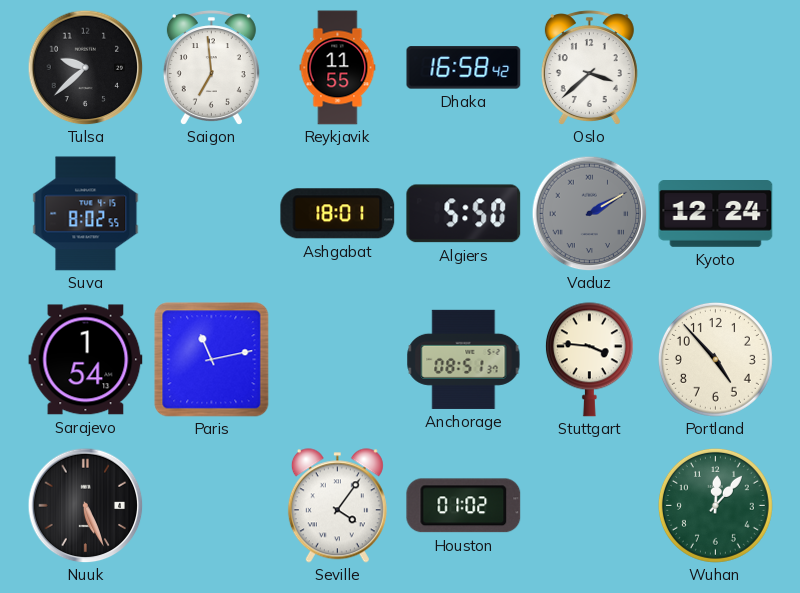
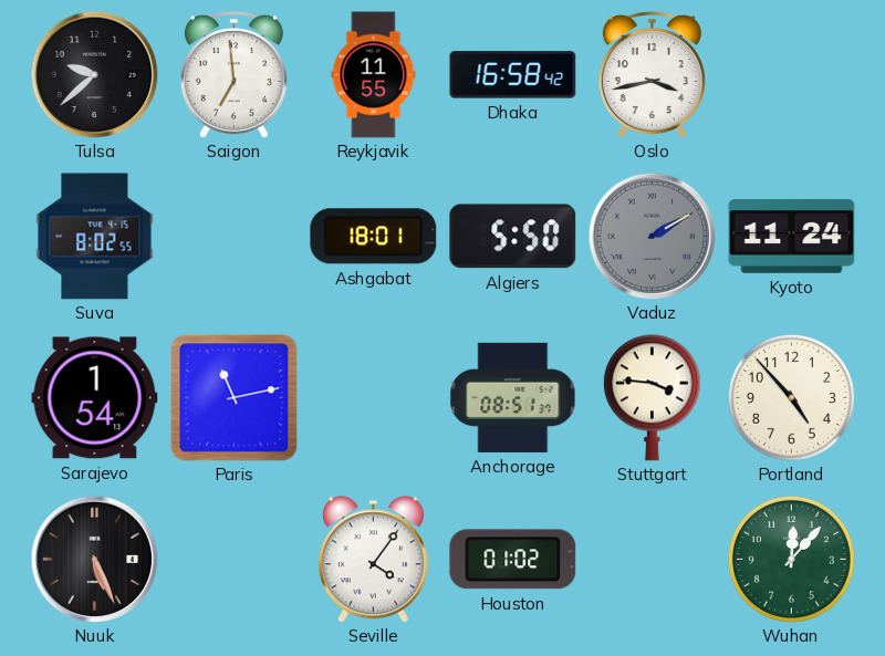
Oslo: 3:38 -> 3:43
Kyoto: 12:24 -> 11:24
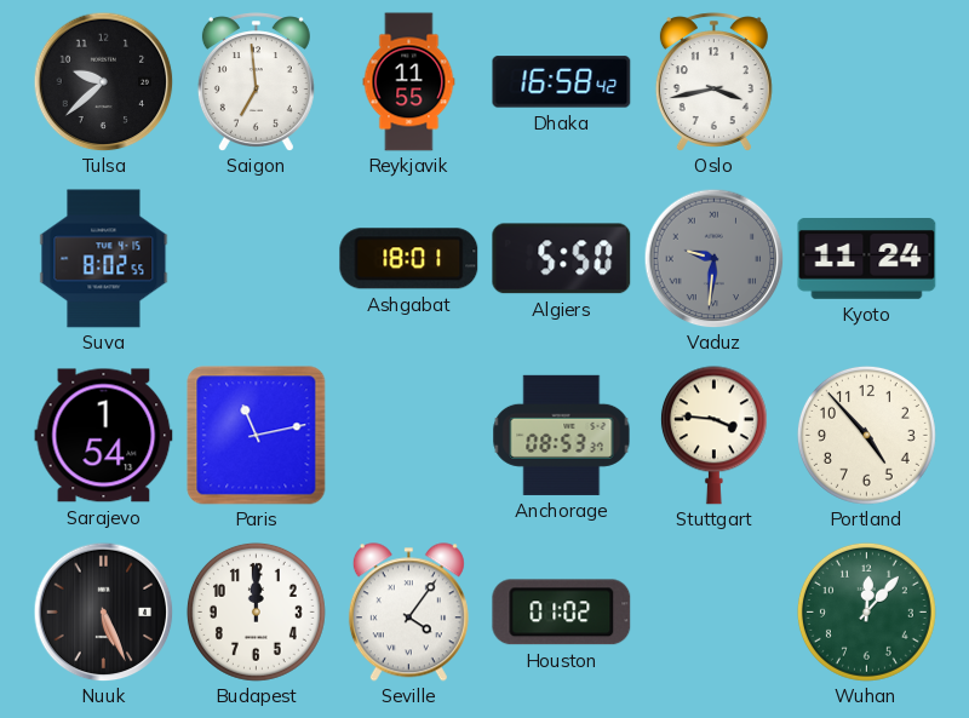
Vaduz: 2:10 -> 9:31
Anchorage: 08:51 -> 08:53
Budapest: none -> 12:00
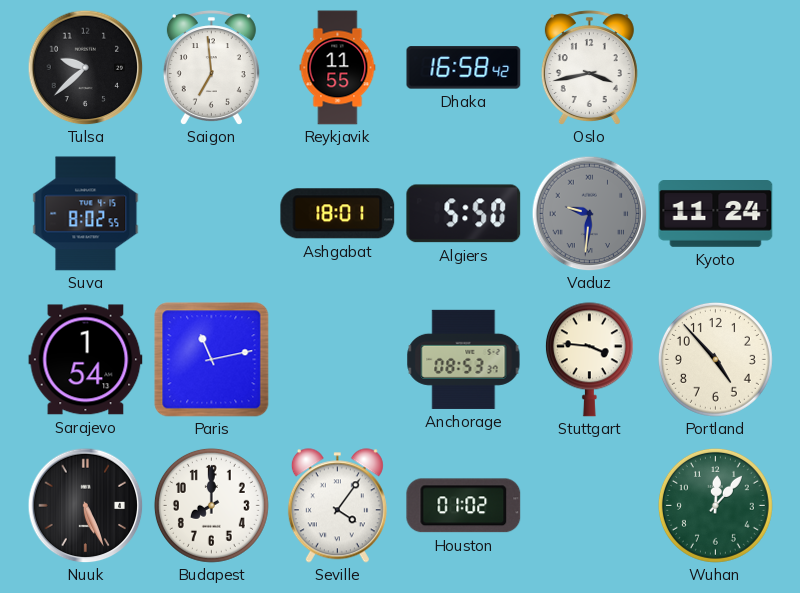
Budapest: 12:00 -> 8:00
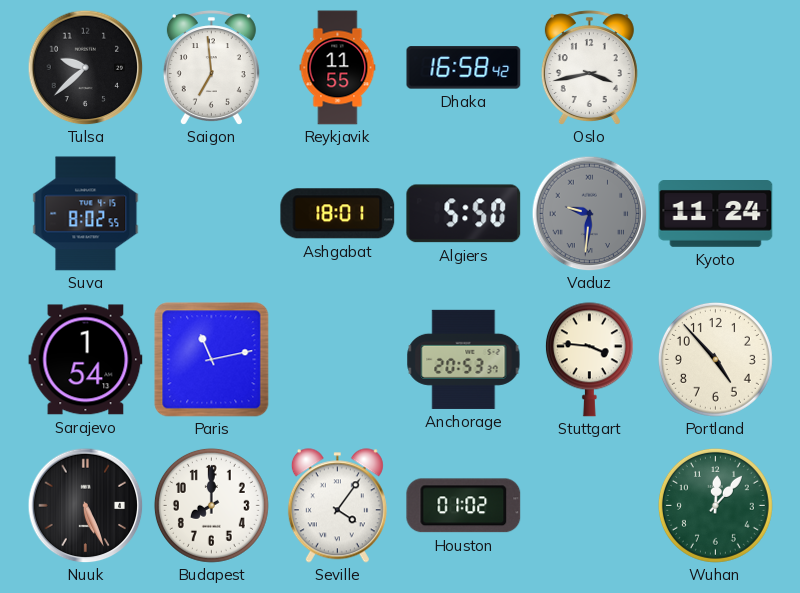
Anchorage: 08:53 -> 20:53
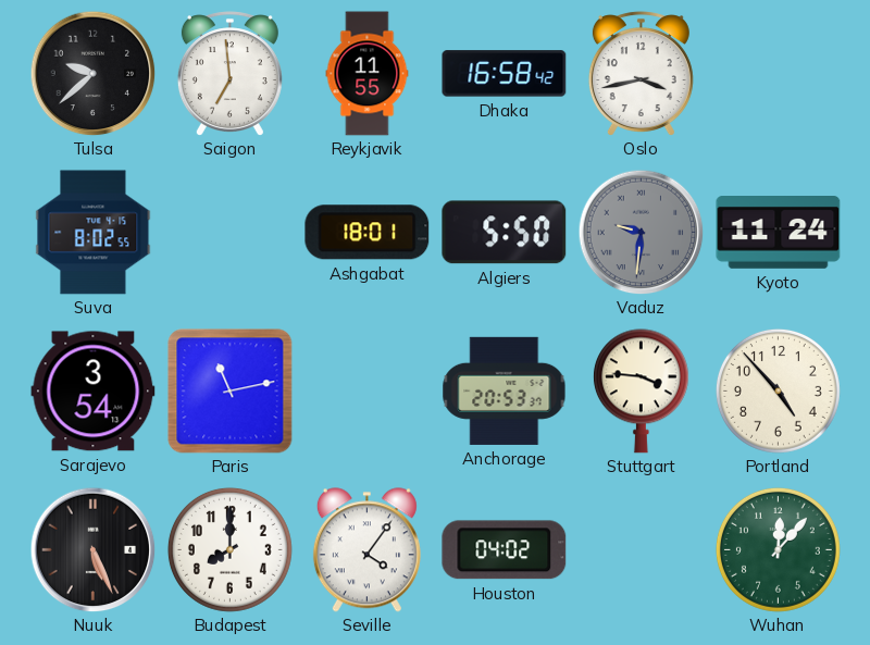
Sarajevo: 1:54 -> 3:54
Houston: 01:02 -> 04:02
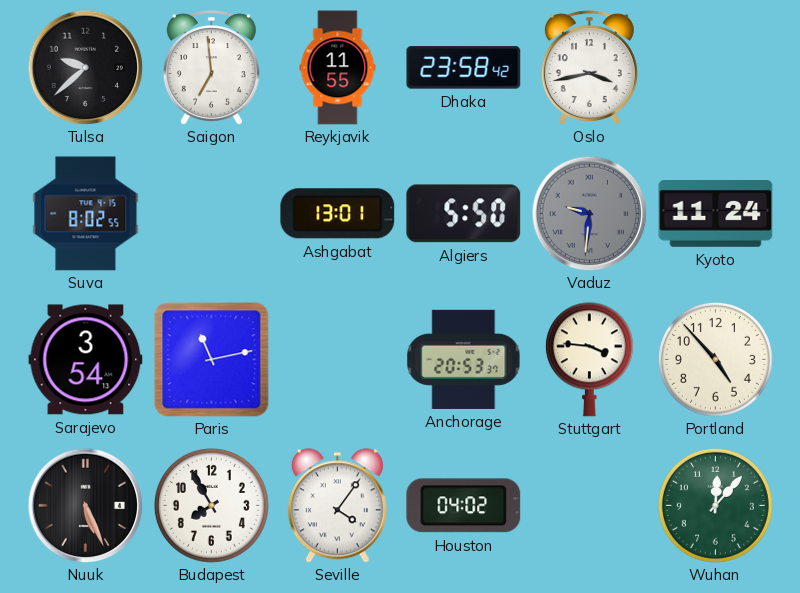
Dhaka: 16:58 -> 23:58
Ashgabat: 18:01 -> 13:01
Budapest: 8:00 -> 7:55
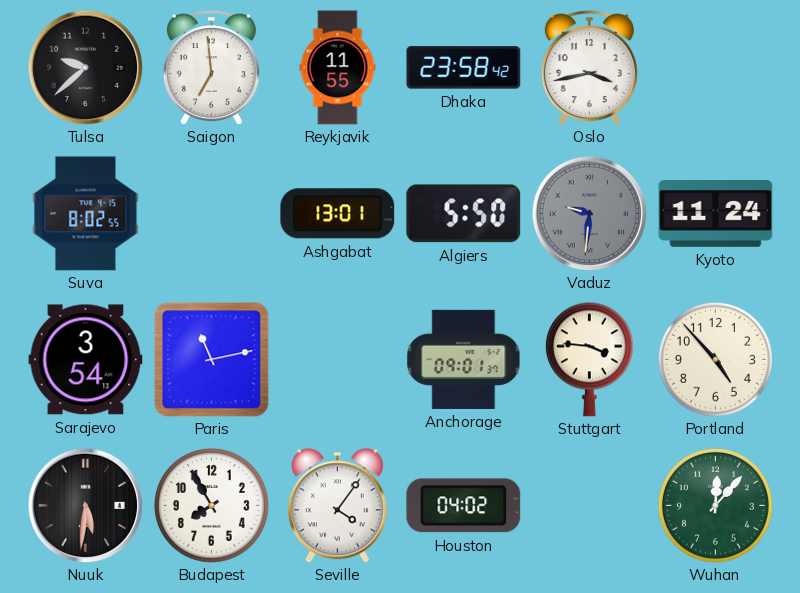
Anchorage: 20:53 -> 09:01
Nuuk: 5:26 -> 5:31
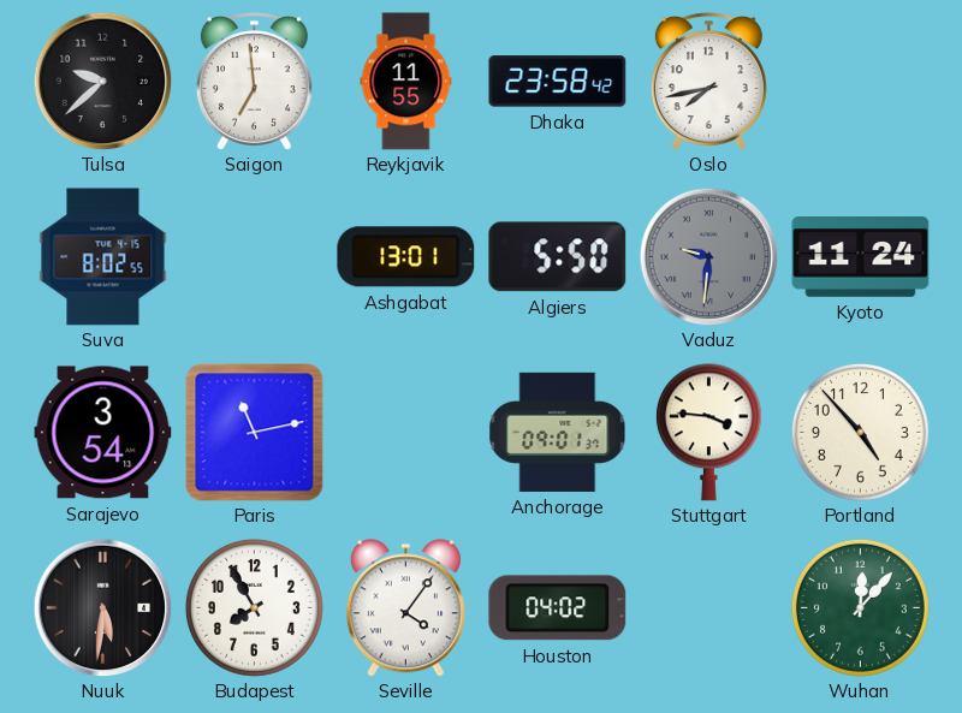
Oslo: 3:43 -> 7:43
